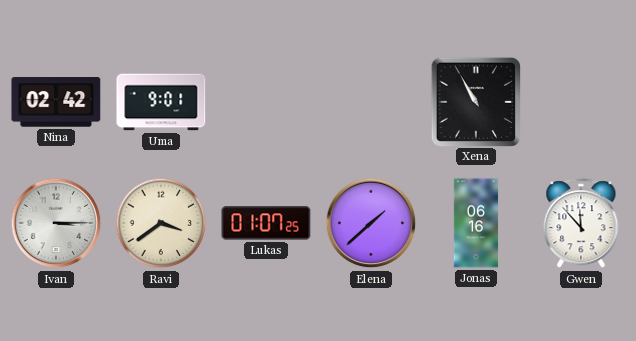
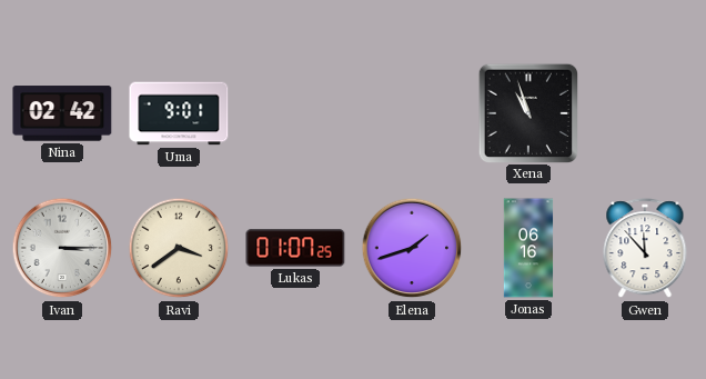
Xena: 10:55 -> 10:57
Elena: 1:38 -> 1:42
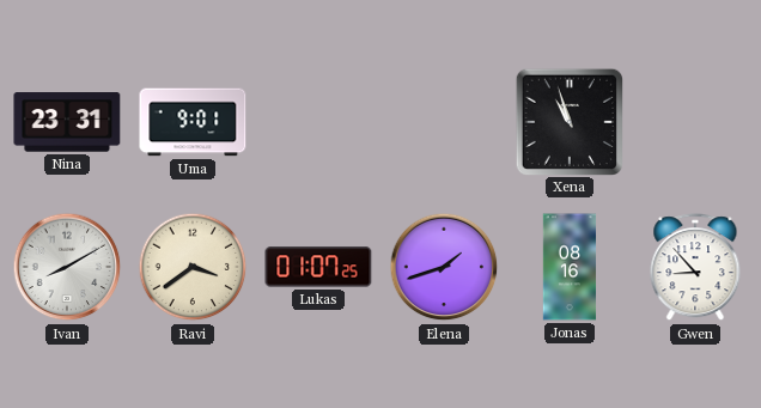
Nina: 02:42 -> 23:31
Ivan: 3:15 -> 8:10
Jonas: 06:16 -> 08:16
Gwen: 11:53 -> 8:53
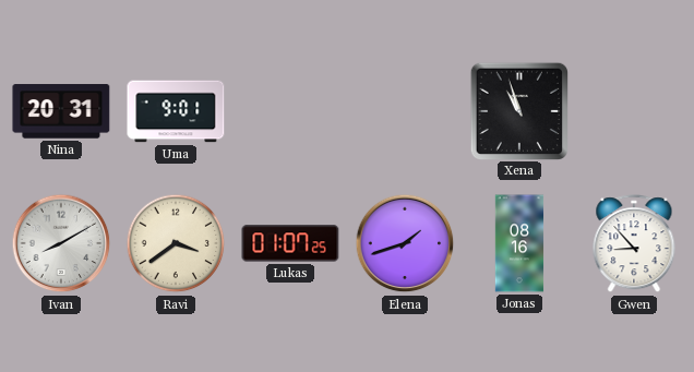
Nina: 23:31 -> 20:31
